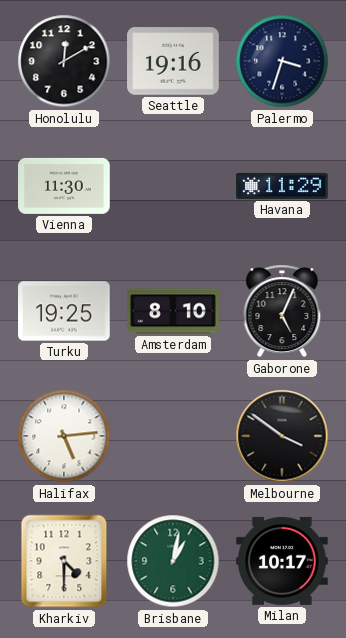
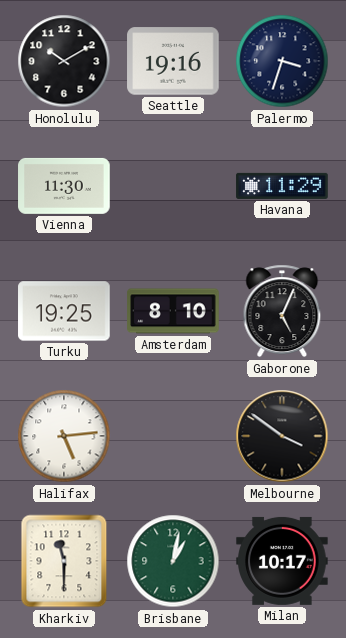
Honolulu: 12:10 -> 10:10
Kharkiv: 4:30 -> 11:30
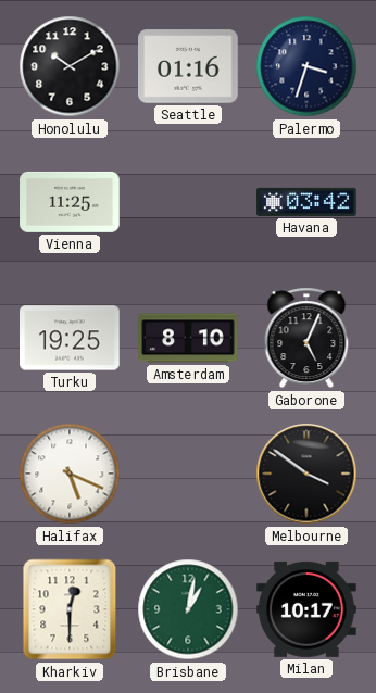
Seattle: 19:16 -> 01:16
Vienna: 11:30 -> 11:25
Havana: 11:29 -> 03:42
Halifax: 5:14 -> 5:19
Kharkiv: 11:30 -> 12:30
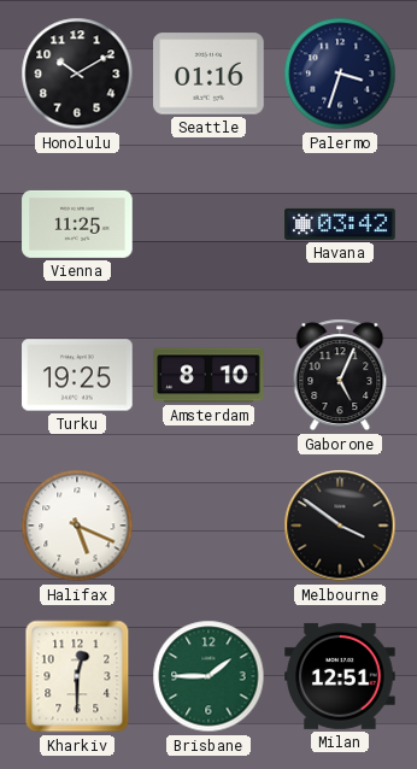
Brisbane: 1:02 -> 1:45
Milan: 10:17 -> 12:51
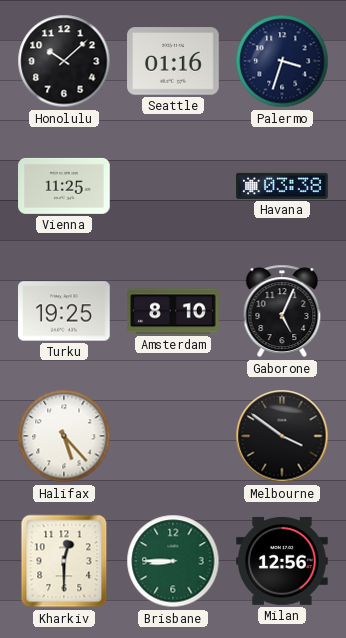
Honolulu: 10:10 -> 10:08
Havana: 03:42 -> 03:38
Halifax: 5:19 -> 5:23
Brisbane: 1:45 -> 8:45
Milan: 12:51 -> 12:56
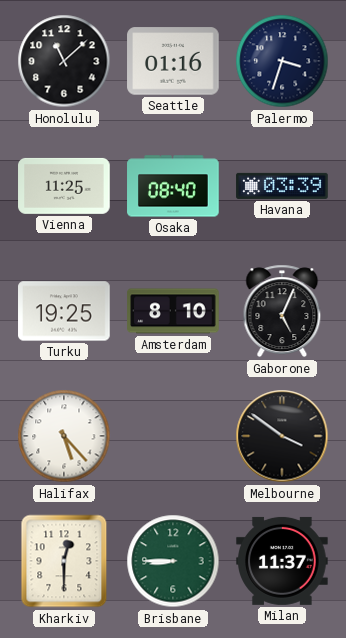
Honolulu: 10:08 -> 11:08
Osaka: none -> 08:40
Havana: 03:38 -> 03:39
Milan: 12:56 -> 11:37
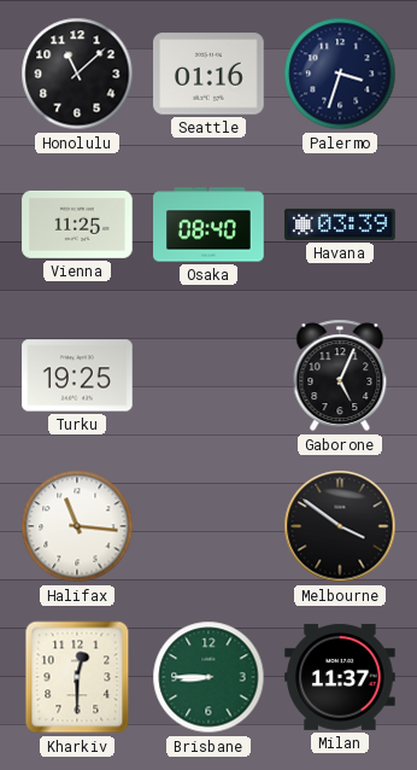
Amsterdam: 8:10 -> none
Halifax: 5:23 -> 11:16
